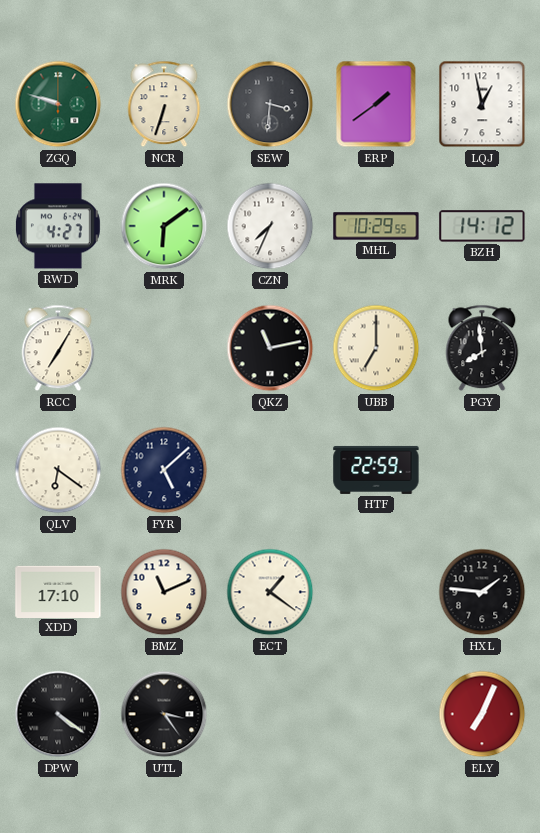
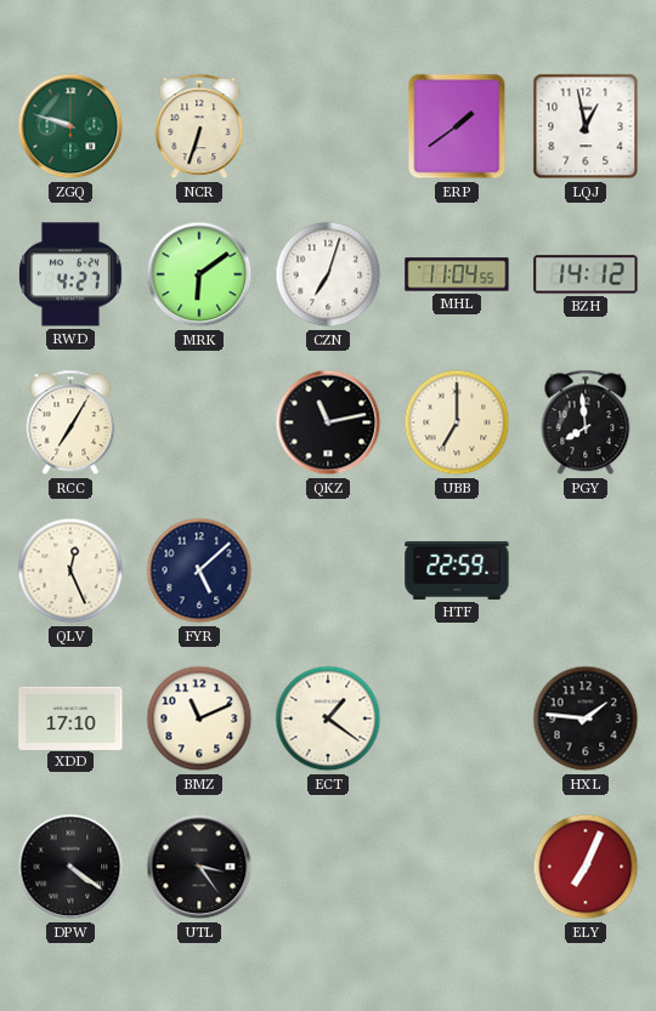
SEW: 3:31 -> none
CZN: 7:34 -> 7:03
MHL: 10:29 -> 11:04
QLV: 6:21 -> 12:26
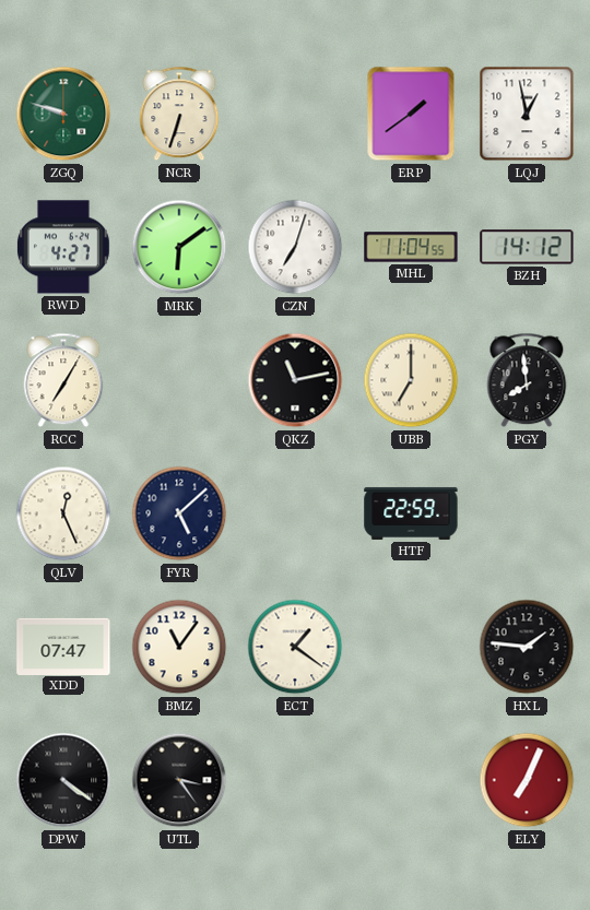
XDD: 17:10 -> 07:47
BMZ: 11:11 -> 11:06
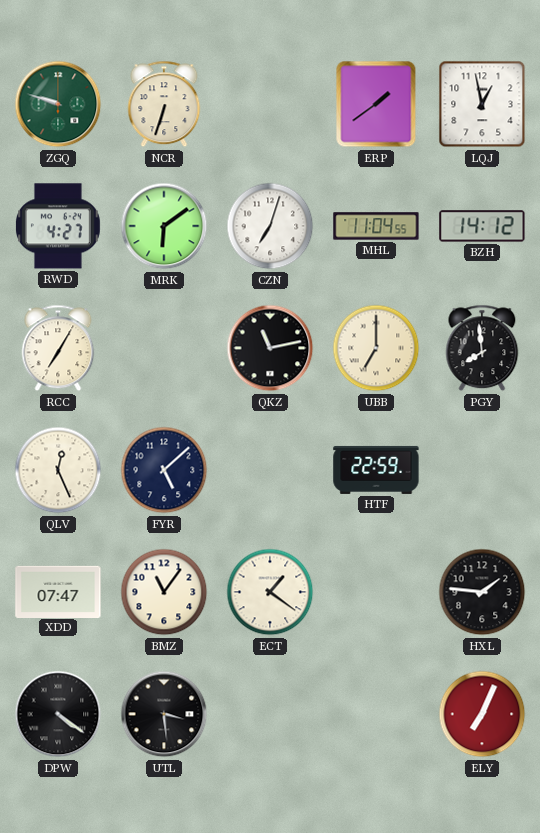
UTL: 3:24 -> 3:29
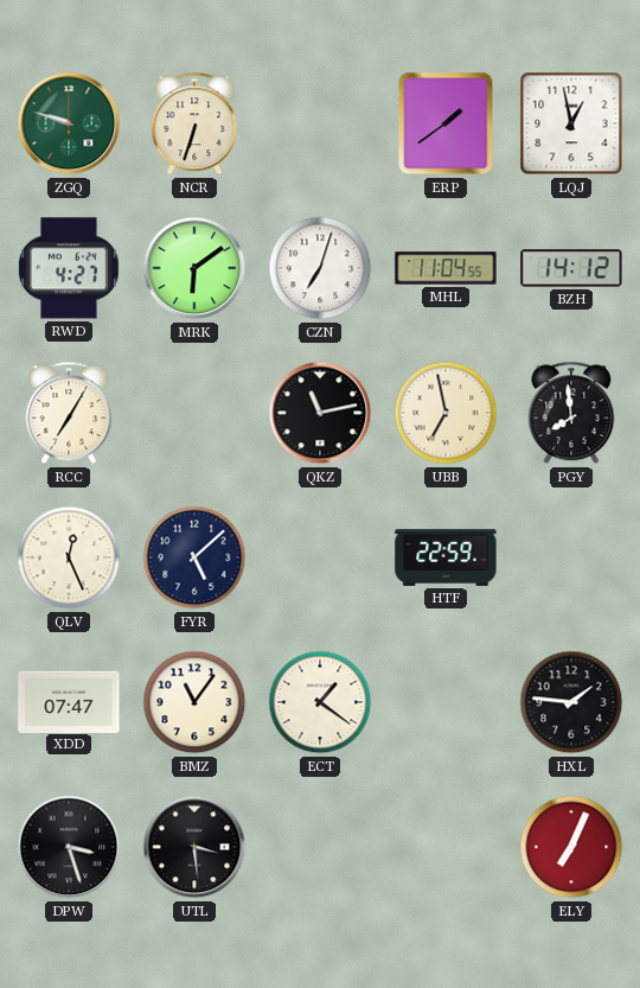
UBB: 7:00 -> 6:58
DPW: 4:21 -> 3:27
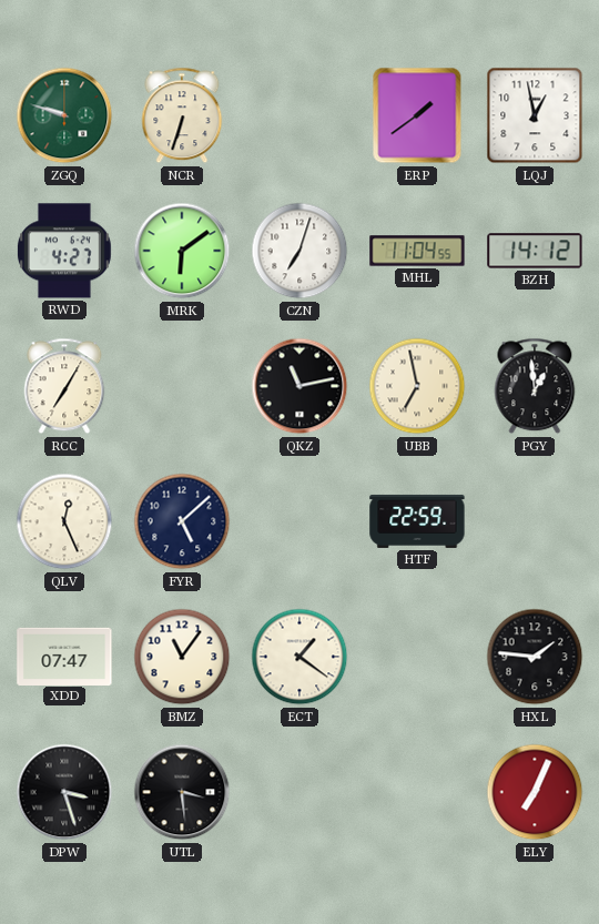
PGY: 7:59 -> 12:59
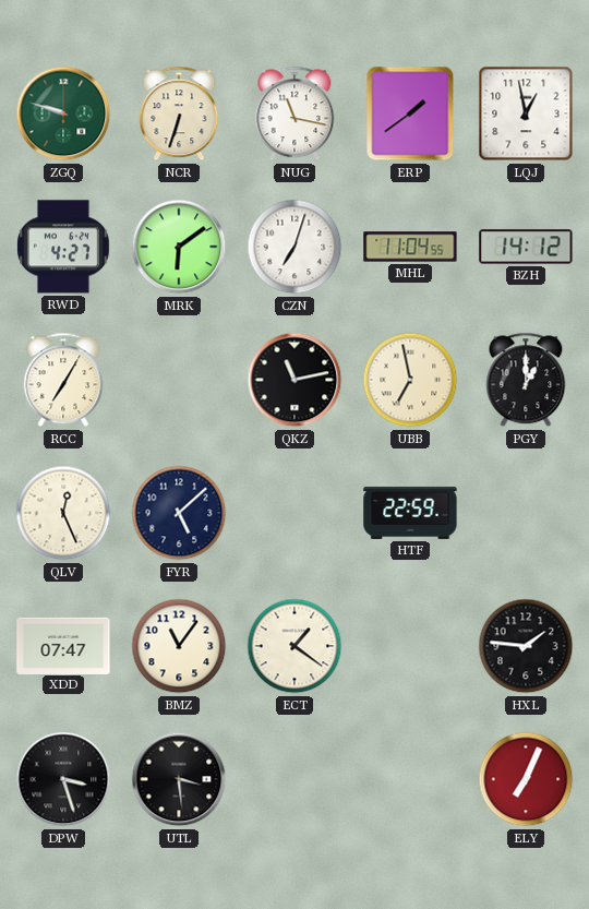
NUG: none -> 11:17
PGY: 12:59 -> 1:00
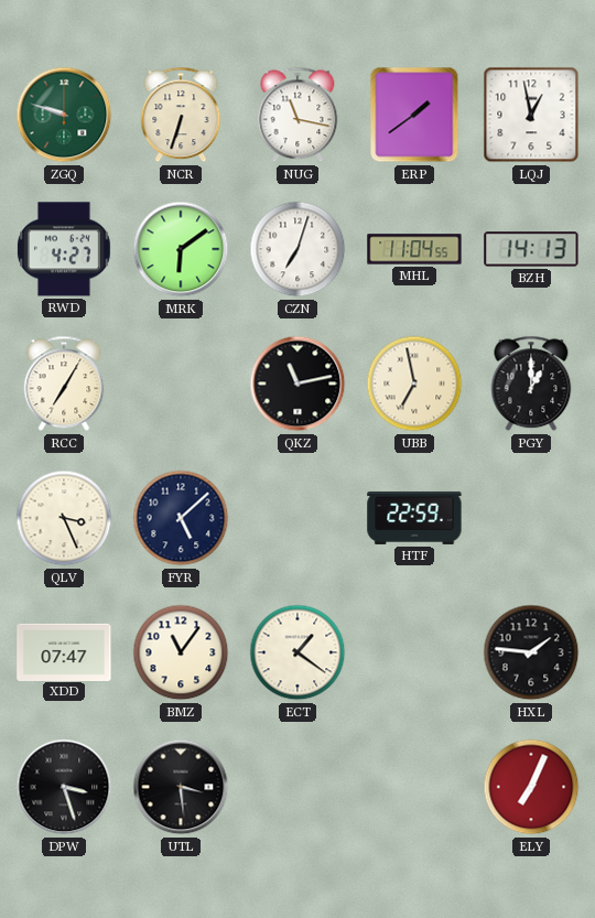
BZH: 14:12 -> 14:13
QLV: 12:26 -> 3:26
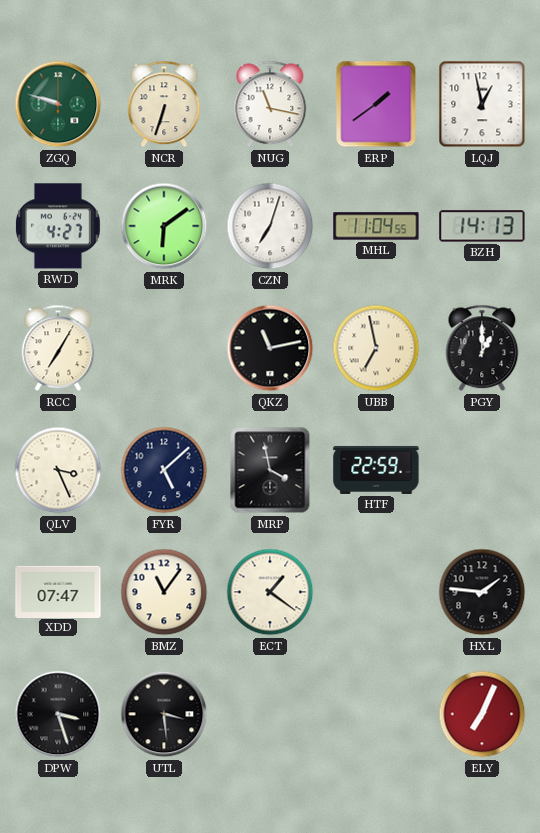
MRP: none -> 3:58
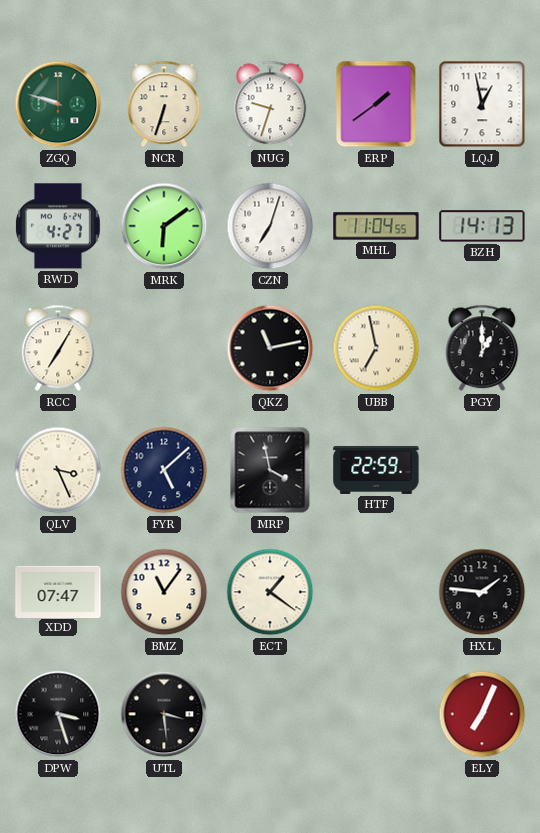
NUG: 11:17 -> 9:33
